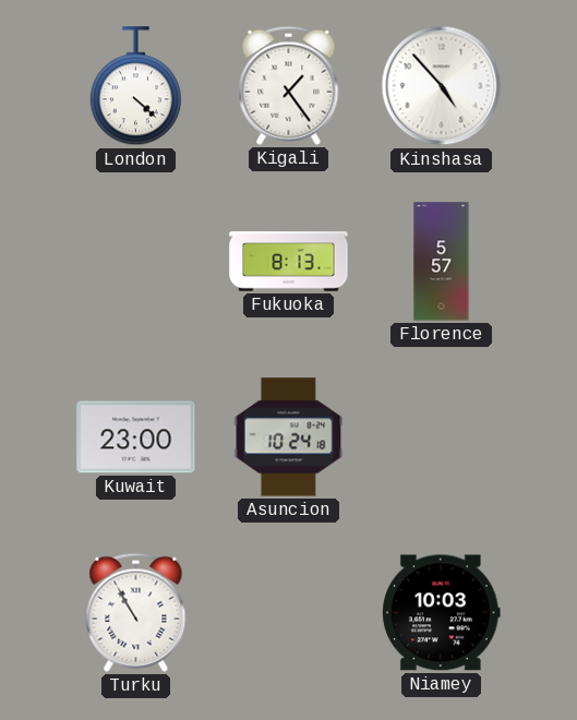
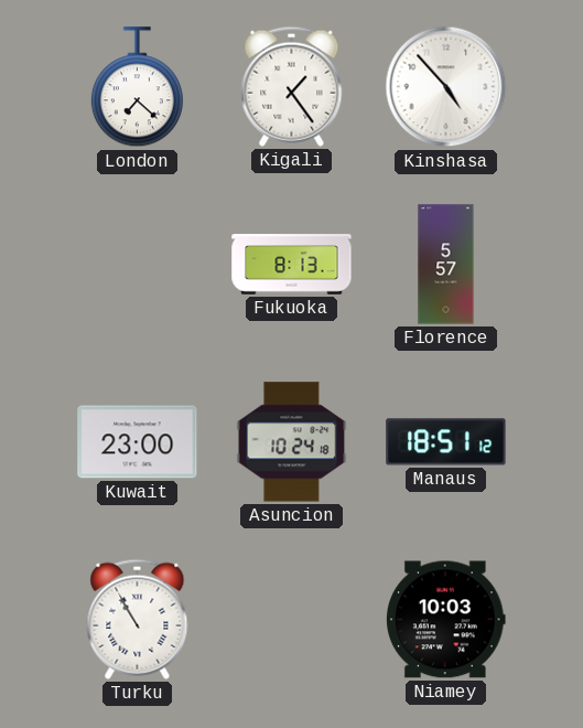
London: 4:22 -> 7:22
Manaus: none -> 18:51
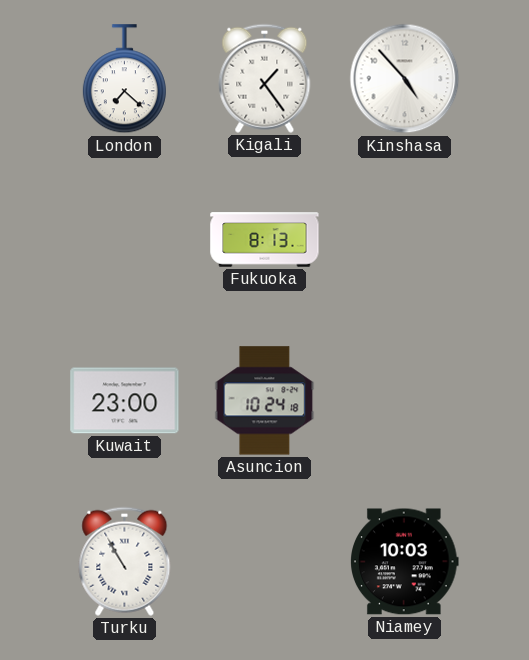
Florence: 5:57 -> none
Manaus: 18:51 -> none
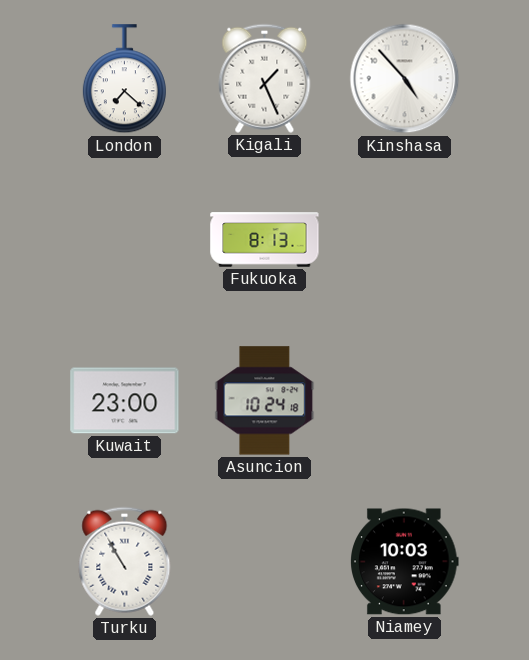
Kigali: 1:24 -> 1:26
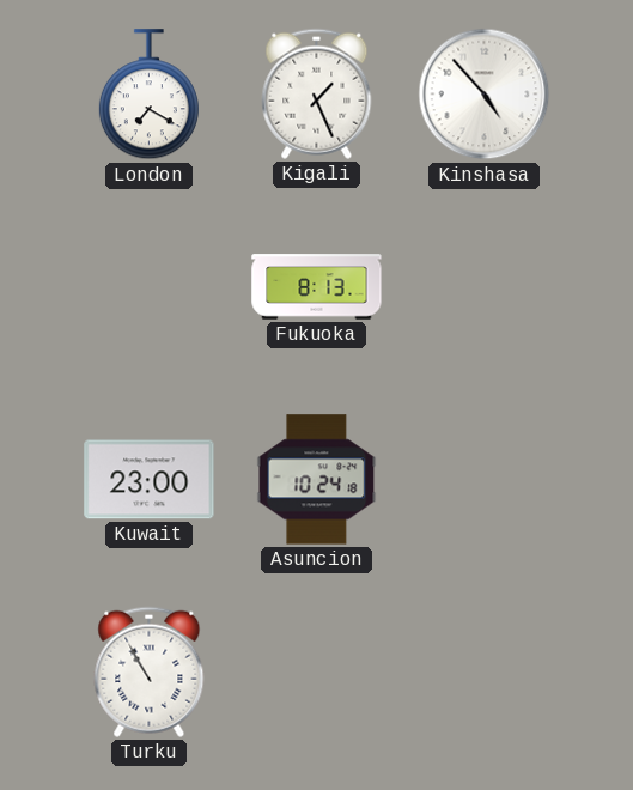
London: 7:22 -> 7:20
Niamey: 10:03 -> none
